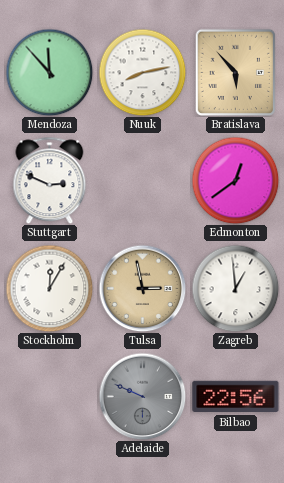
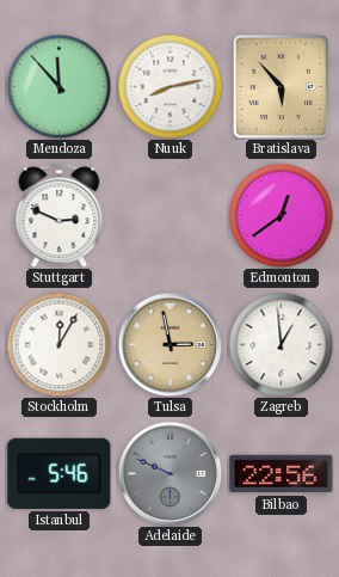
Istanbul: none -> 5:46
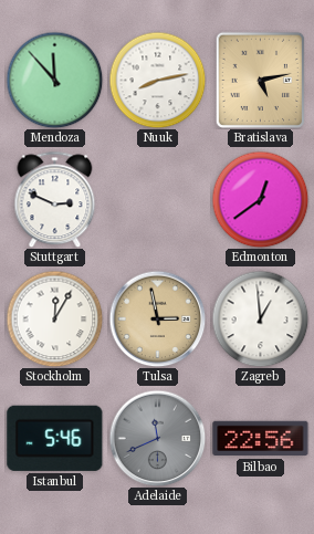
Bratislava: 5:53 -> 5:13
Adelaide: 9:49 -> 11:41
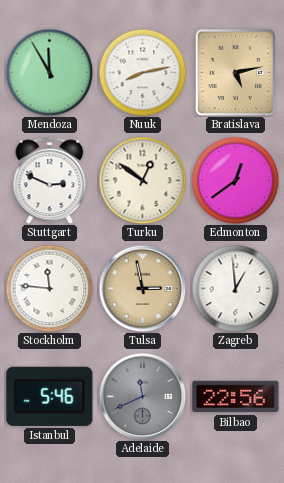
Mendoza: 11:53 -> 11:55
Turku: none -> 12:51
Stockholm: 12:05 -> 11:46
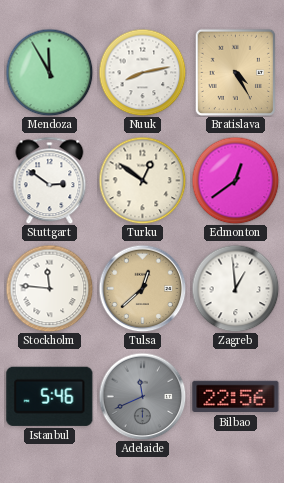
Bratislava: 5:13 -> 4:25
Stuttgart: 2:49 -> 2:51
Tulsa: 2:58 -> 12:38
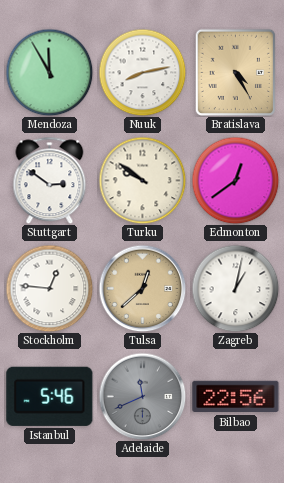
Turku: 12:51 -> 9:51
Stockholm: 11:46 -> 12:46
Zagreb: 12:59 -> 1:02
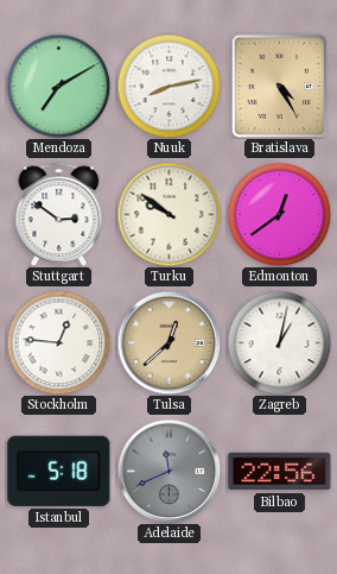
Mendoza: 11:55 -> 7:10
Istanbul: 5:46 -> 5:18
